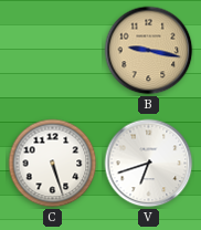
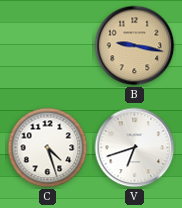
C: 5:27 -> 4:27
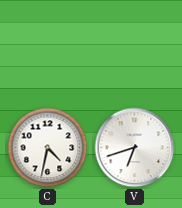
B: 9:17 -> none
C: 4:27 -> 4:32
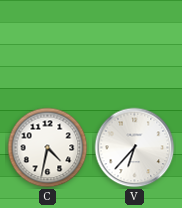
V: 6:42 -> 6:37
